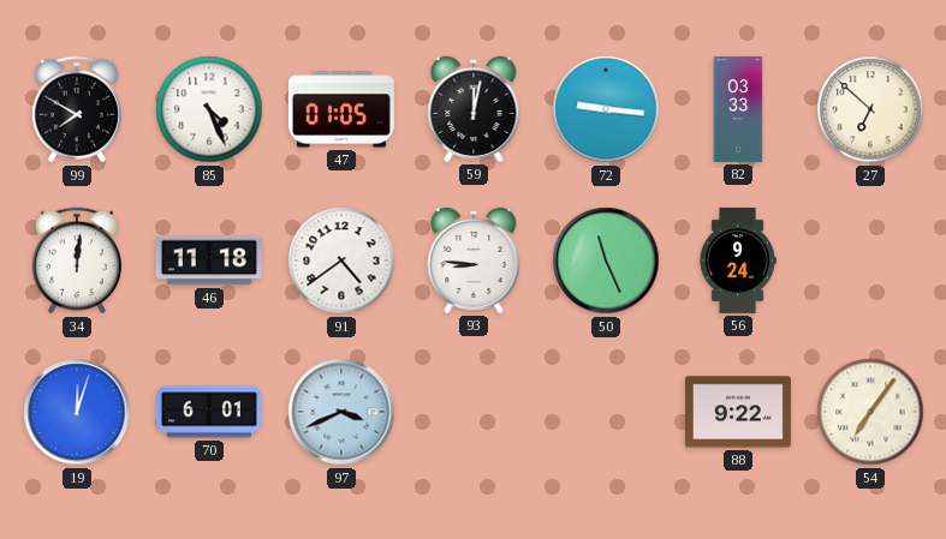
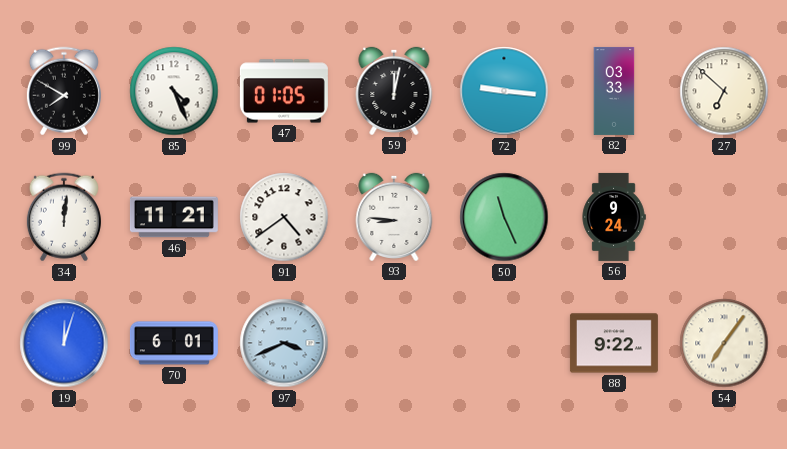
46: 11:18 -> 11:21
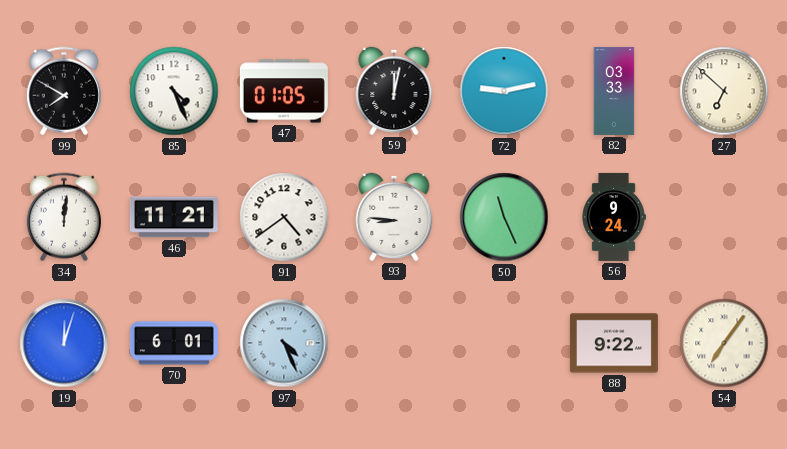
72: 9:16 -> 9:13
97: 3:41 -> 4:26
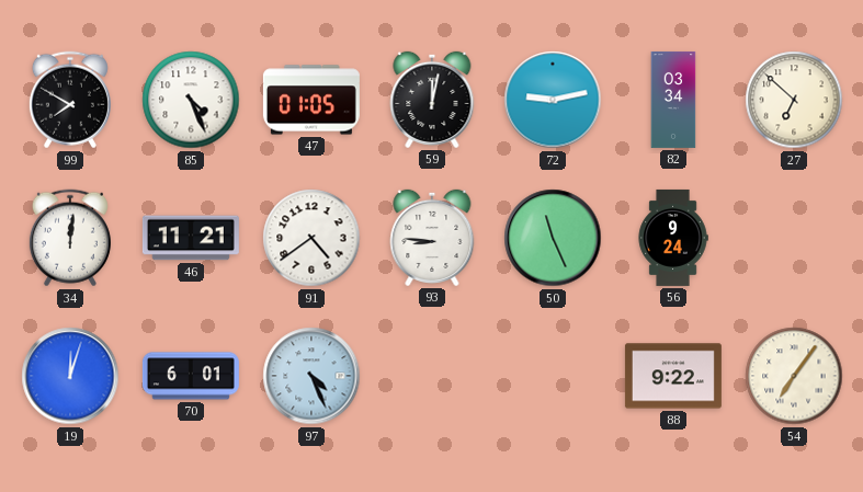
82: 03:33 -> 03:34
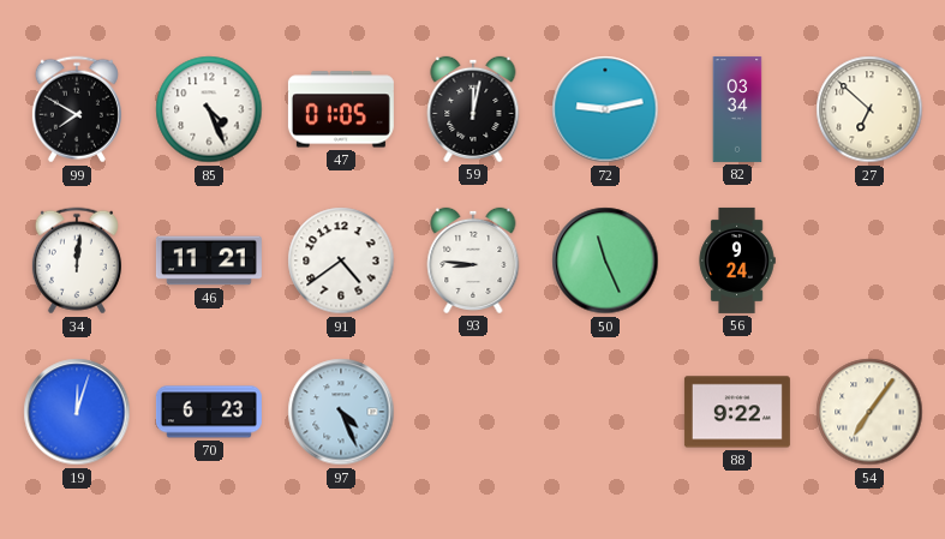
70: 6:01 -> 6:23
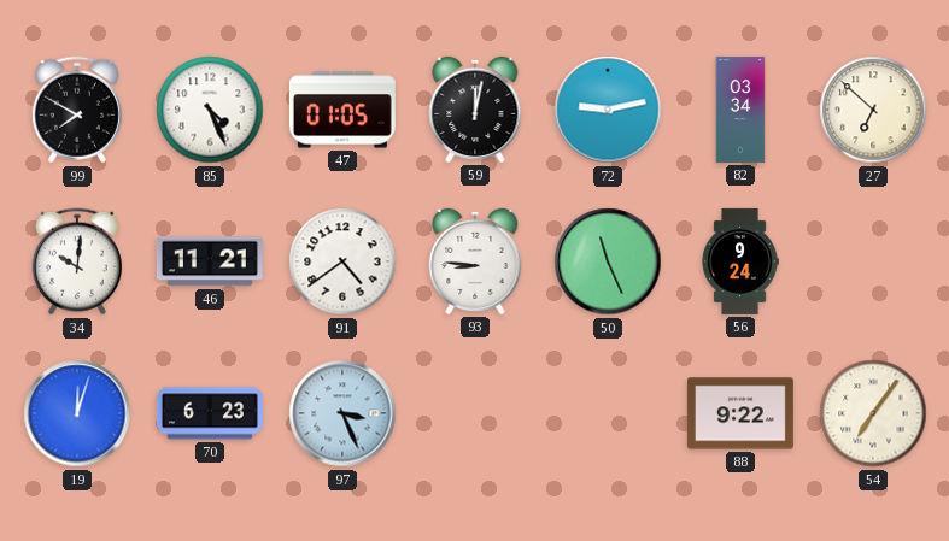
34: 12:01 -> 10:01
97: 4:26 -> 3:26
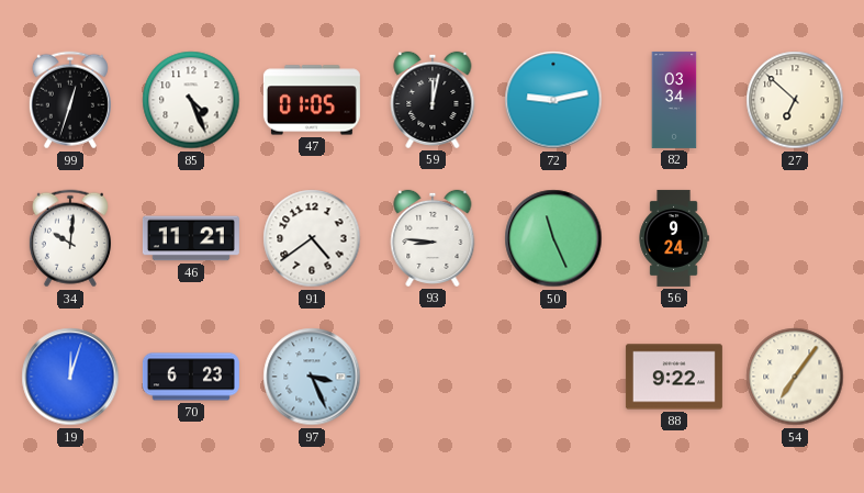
99: 7:50 -> 12:33
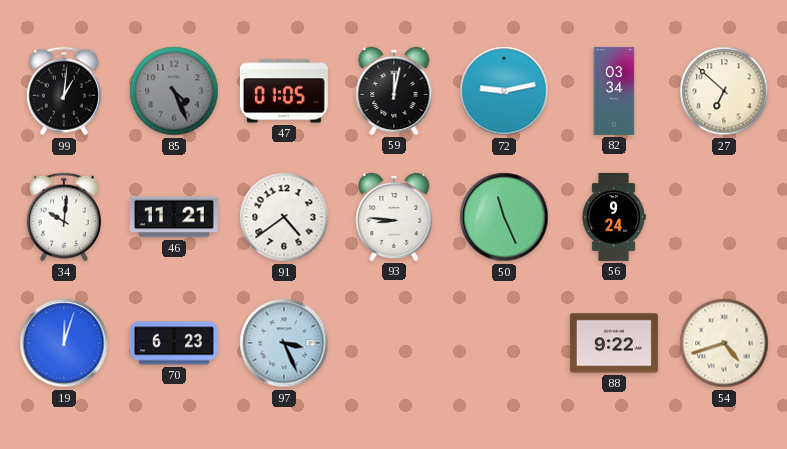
99: 12:33 -> 1:01
85 dial: white -> grey
54: 7:06 -> 4:42
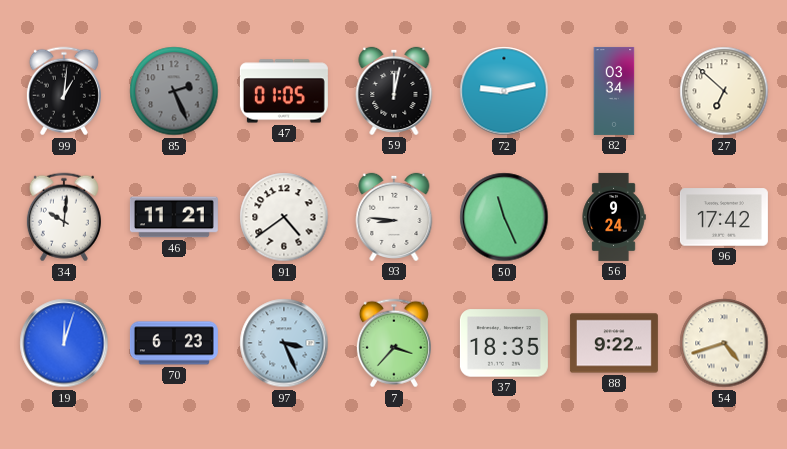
85: 4:26 -> 2:26
96: none -> 17:42
7: none -> 3:37
37: none -> 18:35
